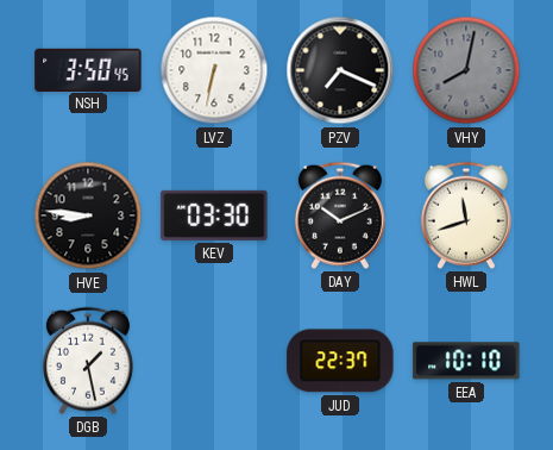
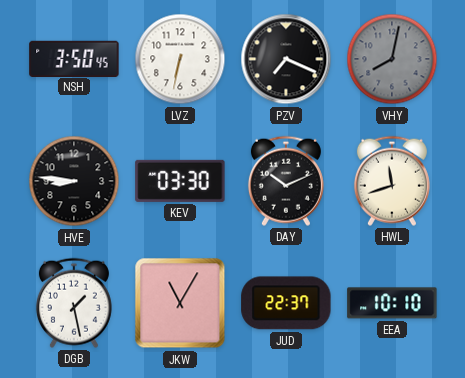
JKW: none -> 11:05
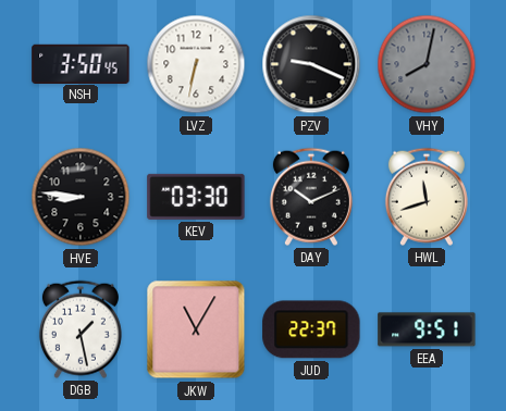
PZV: 7:19 -> 9:19
EEA: 10:10 -> 9:51
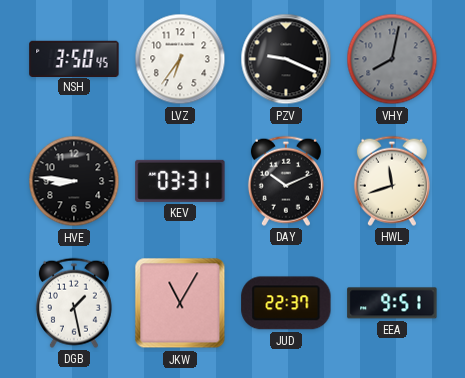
LVZ: 6:32 -> 6:36
KEV: 03:30 -> 03:31
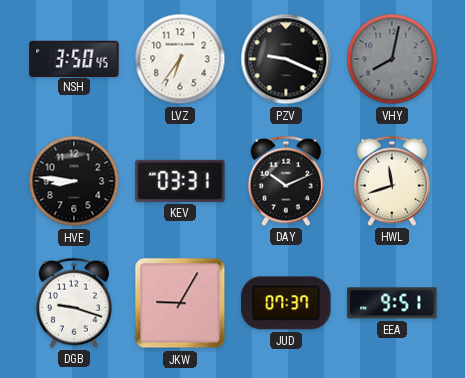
DGB: 1:28 -> 9:18
JKW: 11:05 -> 9:05
JUD: 22:37 -> 07:37
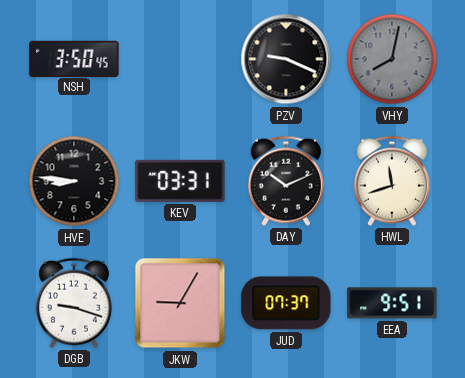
LVZ: 6:36 -> none
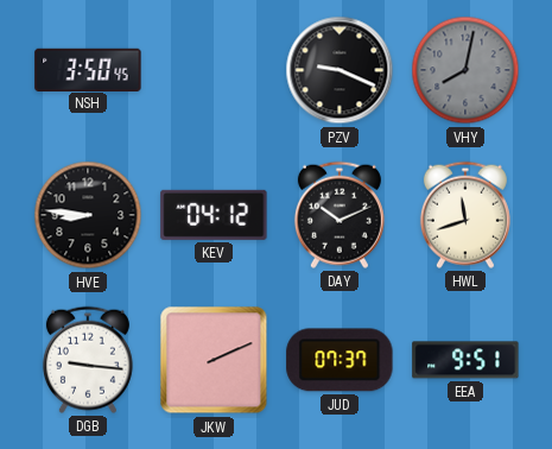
KEV: 03:31 -> 04:12
DGB: 9:18 -> 9:16
JKW: 9:05 -> 2:11
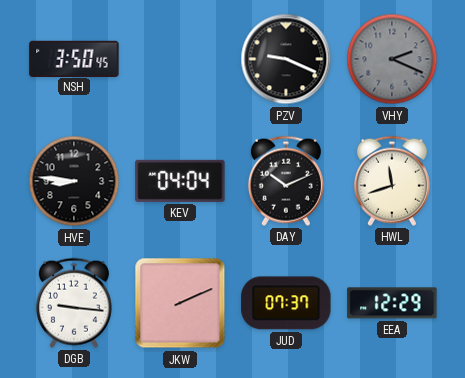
VHY: 8:02 -> 2:19
KEV: 04:12 -> 04:04
EEA: 9:51 -> 12:29
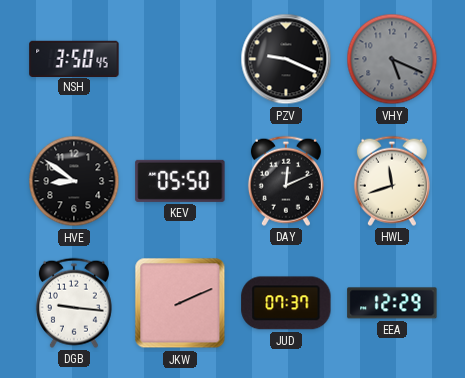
VHY: 2:19 -> 5:19
HVE: 8:46 -> 8:51
KEV: 04:04 -> 05:50
DAY: 10:11 -> 12:11
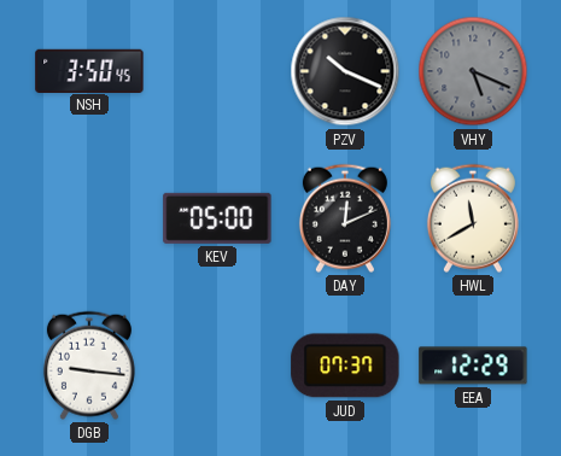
PZV: 9:19 -> 10:19
HVE: 8:51 -> none
KEV: 05:50 -> 05:00
HWL: 11:42 -> 11:40
JKW: 2:11 -> none
